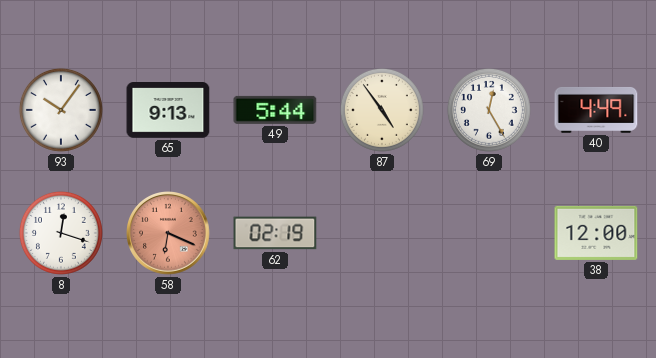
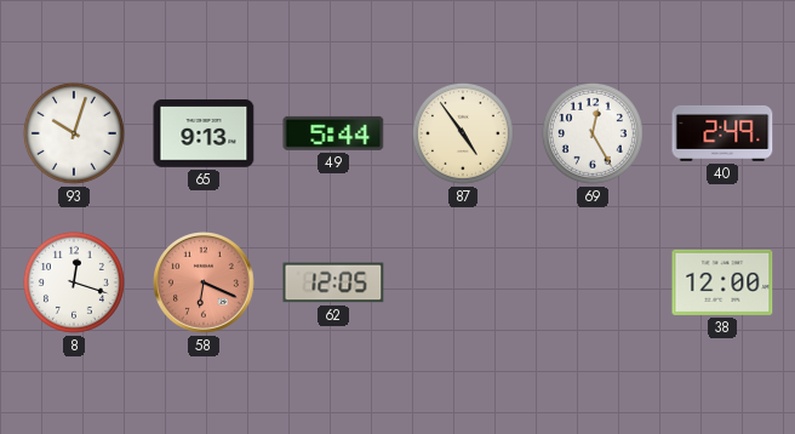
93: 10:06 -> 10:03
40: 4:49 -> 2:49
62: 02:19 -> 12:05
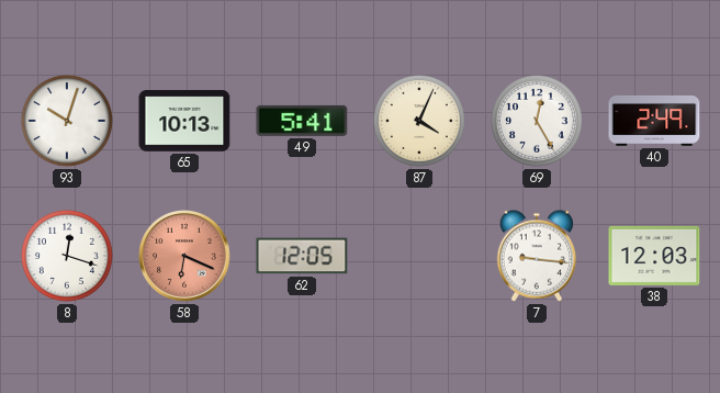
65: 9:13 -> 10:13
49: 5:44 -> 5:41
87: 4:54 -> 4:04
7: none -> 9:16
38: 12:00 -> 12:03
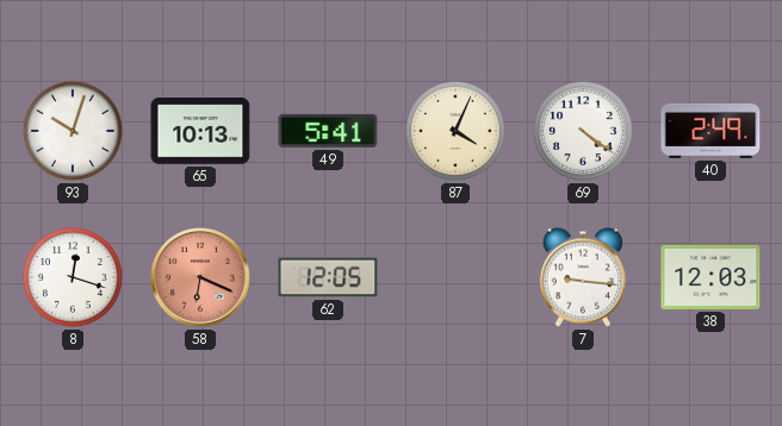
69: 12:25 -> 4:21
